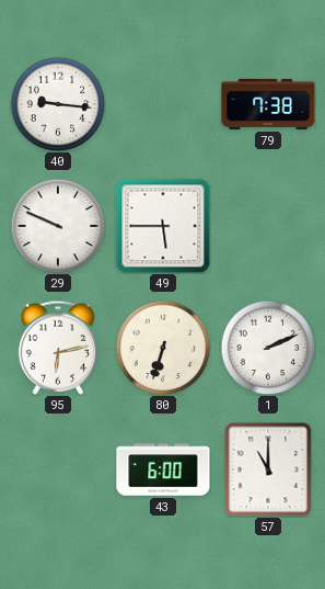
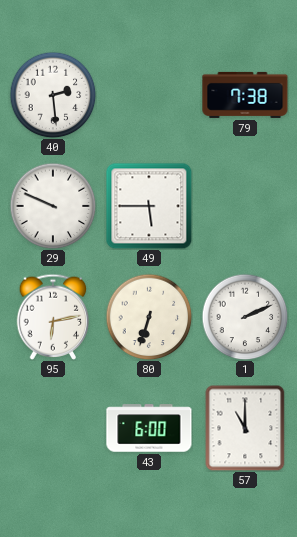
40: 9:16 -> 2:29
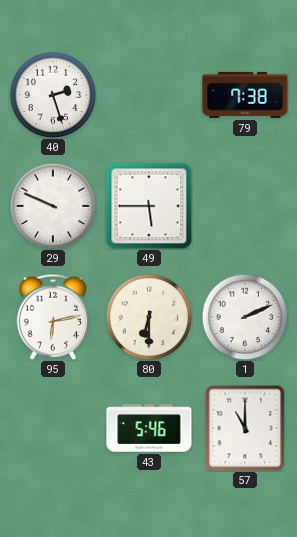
40: 2:29 -> 2:27
80: 6:33 -> 6:30
43: 6:00 -> 5:46
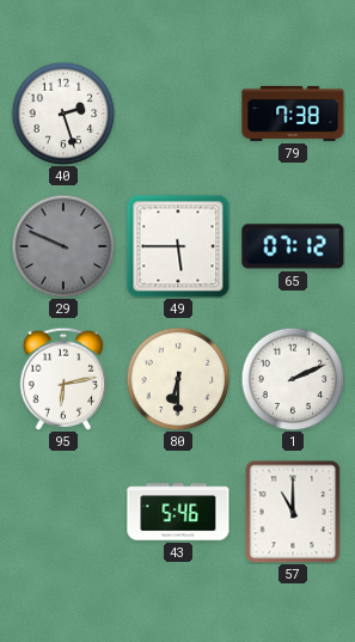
29 dial: white -> grey
65: none -> 07:12
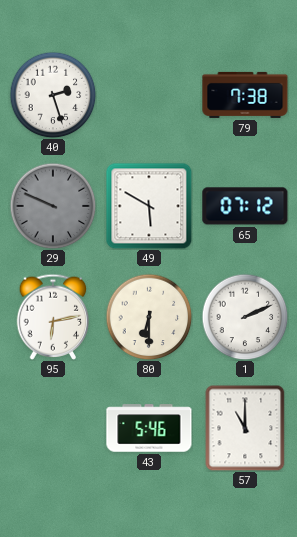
49: 5:45 -> 5:50
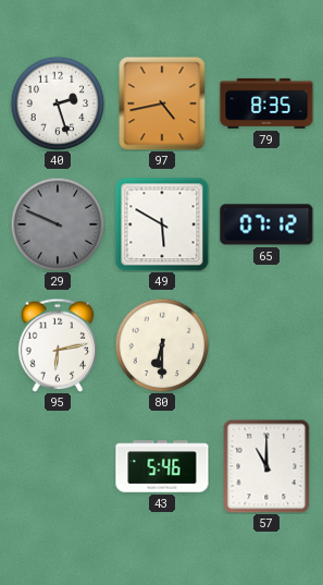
97: none -> 4:43
79: 7:38 -> 8:35
1: 2:11 -> none
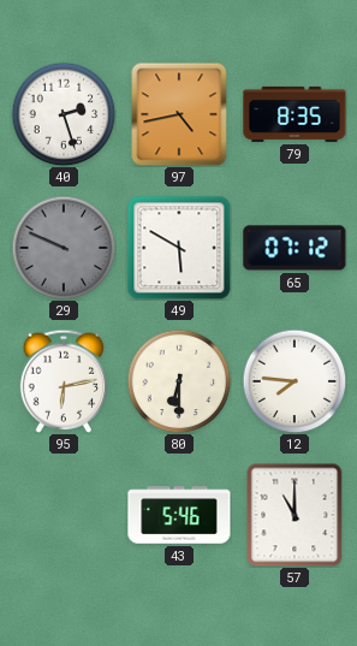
12: none -> 7:46
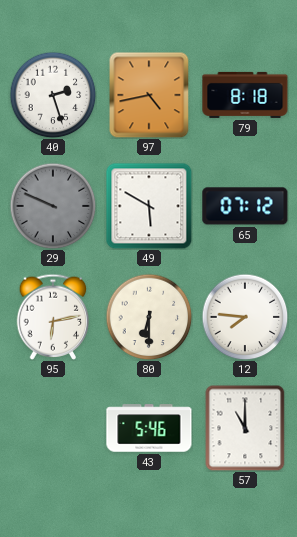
79: 8:35 -> 8:18
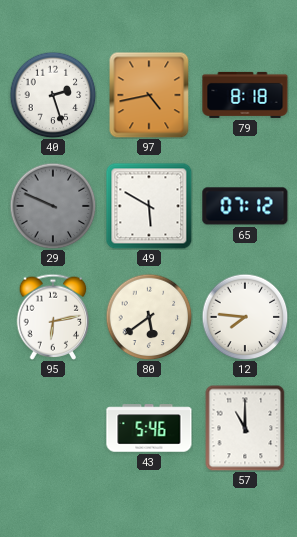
80: 6:30 -> 5:39
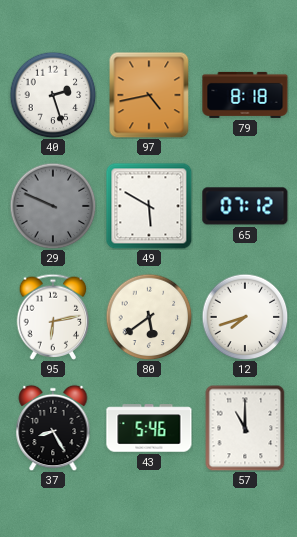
12: 7:46 -> 7:42
37: none -> 8:25
